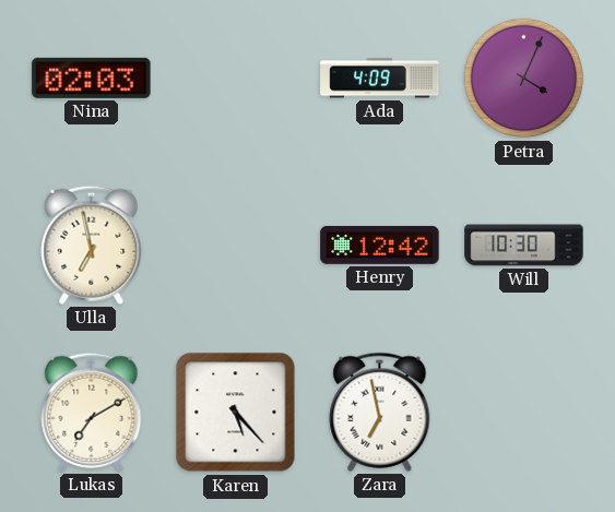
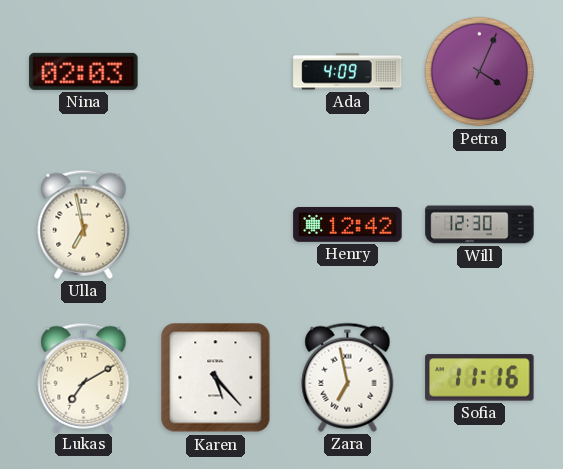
Will: 10:30 -> 12:30
Sofia: none -> 11:16
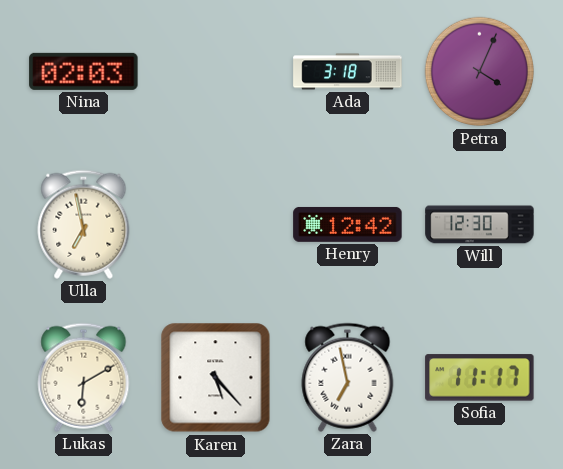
Ada: 4:09 -> 3:18
Lukas: 7:10 -> 6:10
Sofia: 11:16 -> 11:17
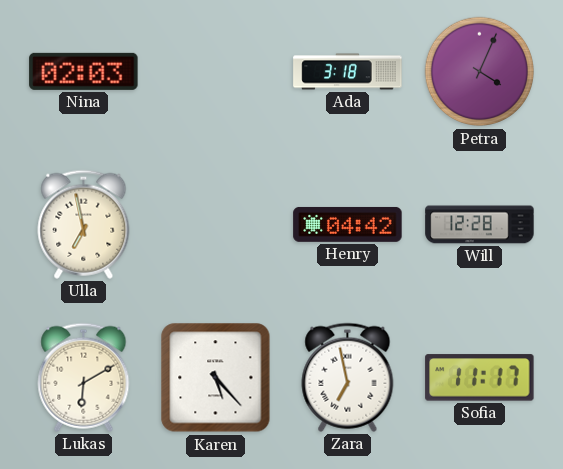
Henry: 12:42 -> 04:42
Will: 12:30 -> 12:28
